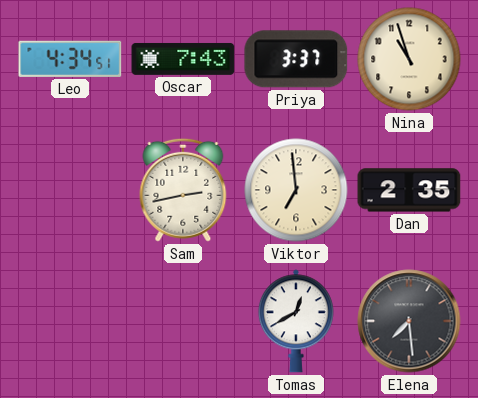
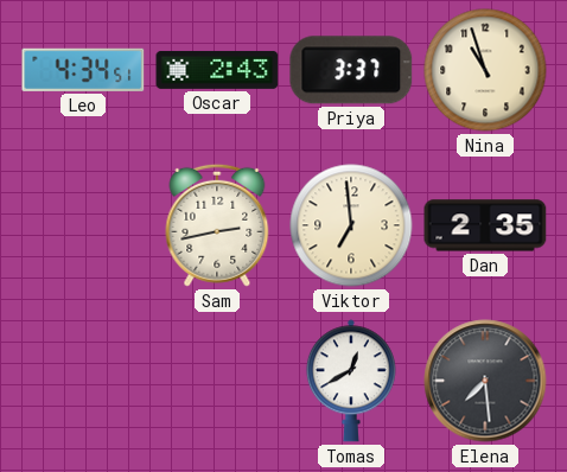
Oscar: 7:43 -> 2:43
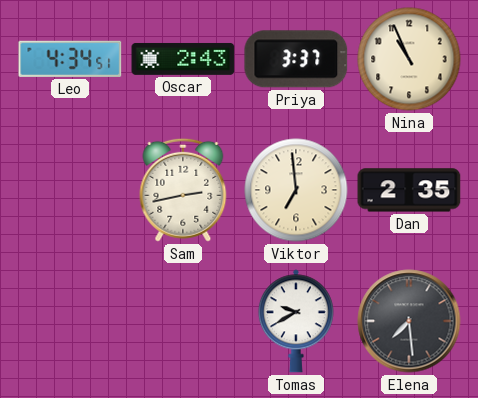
Nina: 10:57 -> 10:56
Tomas: 12:40 -> 9:40
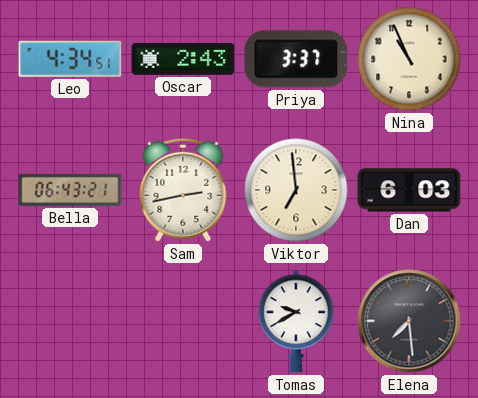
Bella: none -> 06:43
Dan: 2:35 -> 6:03
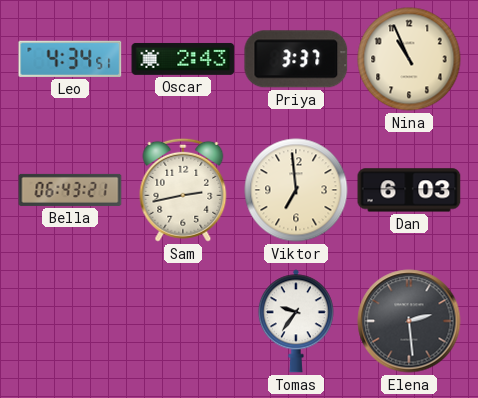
Tomas: 9:40 -> 9:36
Elena: 7:29 -> 2:29
